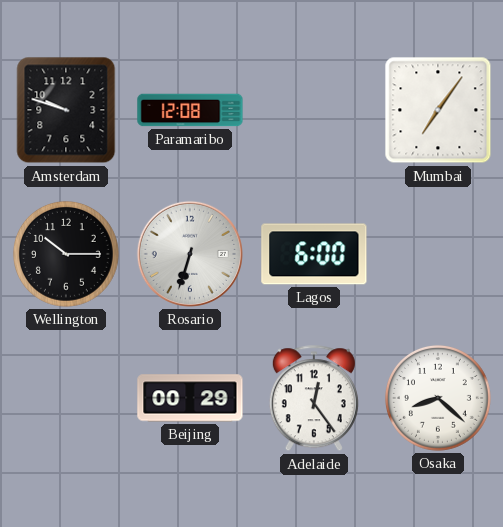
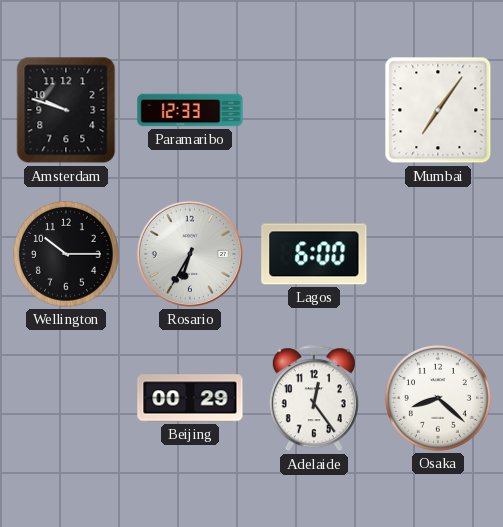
Paramaribo: 12:08 -> 12:33
Rosario: 6:33 -> 6:35
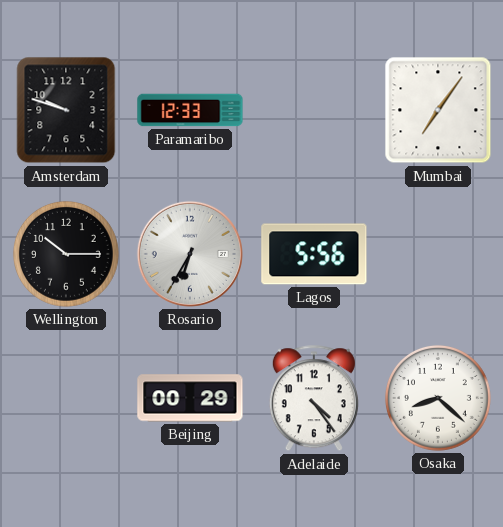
Lagos: 6:00 -> 5:56
Adelaide: 12:24 -> 4:24
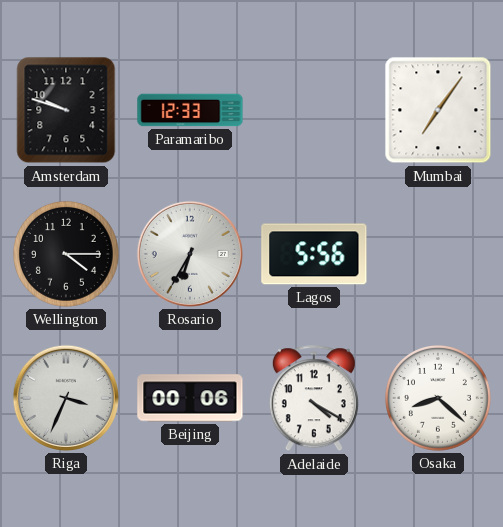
Wellington: 10:15 -> 4:15
Riga: none -> 3:34
Beijing: 00:29 -> 00:06
Adelaide: 4:24 -> 4:20
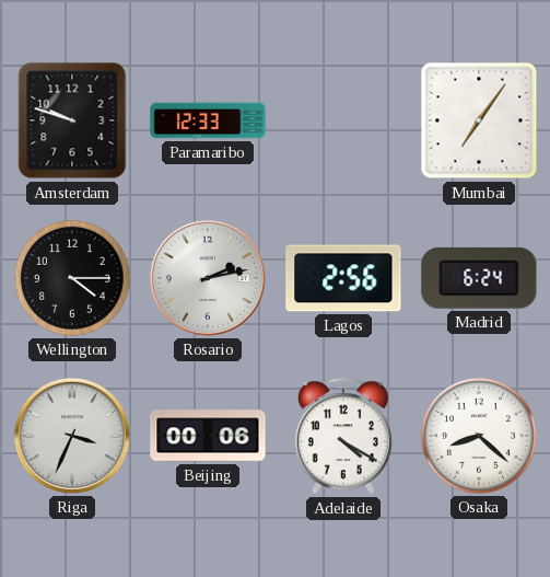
Rosario: 6:35 -> 2:13
Lagos: 5:56 -> 2:56
Madrid: none -> 6:24
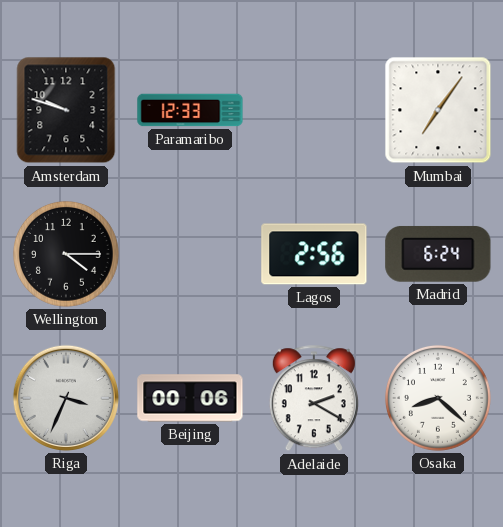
Rosario: 2:13 -> none
Adelaide: 4:20 -> 2:20
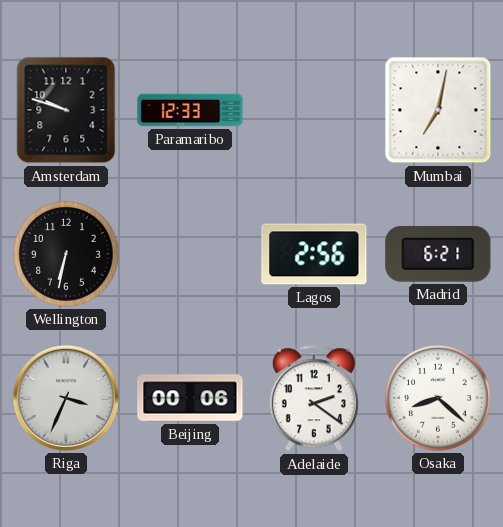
Mumbai: 7:06 -> 7:02
Wellington: 4:15 -> 6:32
Madrid: 6:24 -> 6:21
Adelaide: 2:20 -> 2:21
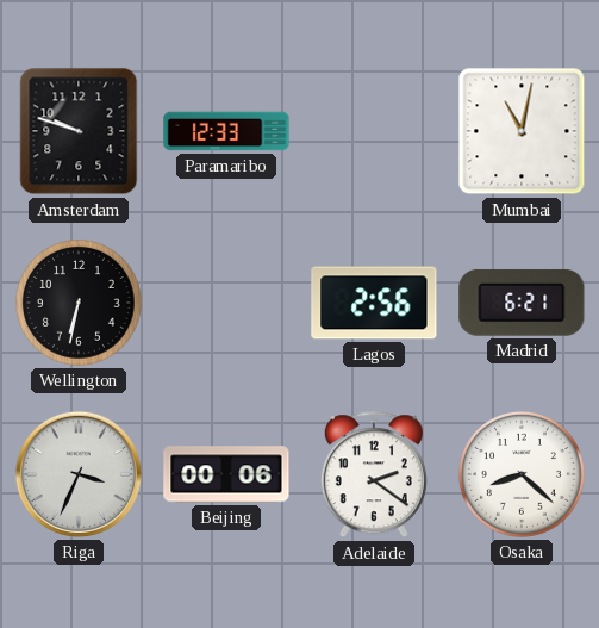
Mumbai: 7:02 -> 11:02
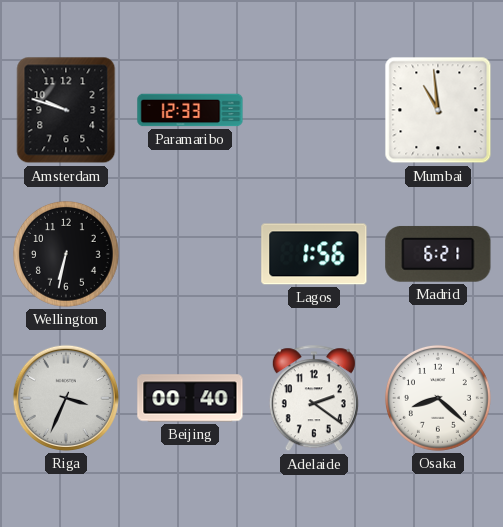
Mumbai: 11:02 -> 10:59
Lagos: 2:56 -> 1:56
Beijing: 00:06 -> 00:40
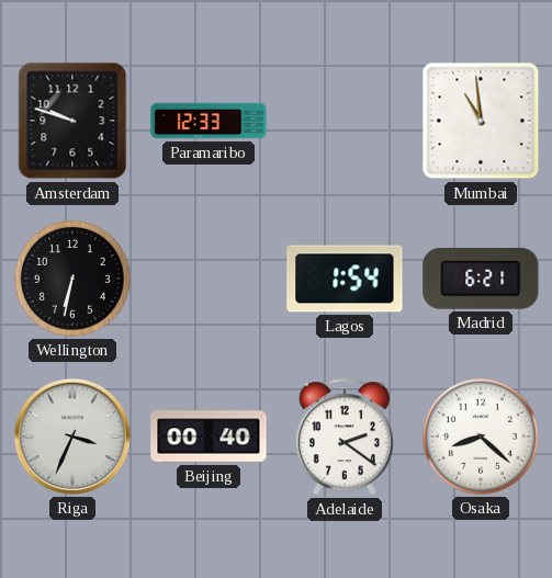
Lagos: 1:56 -> 1:54
